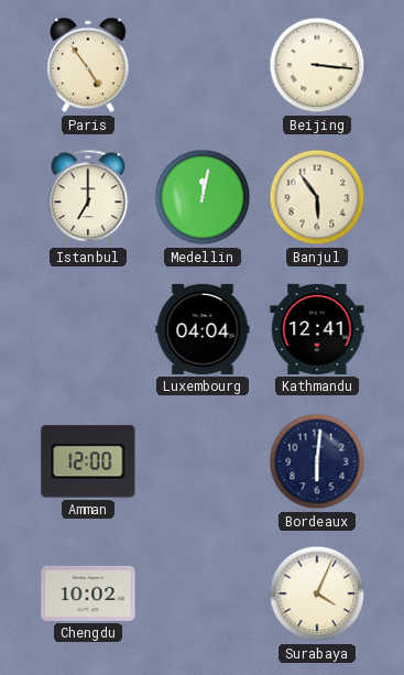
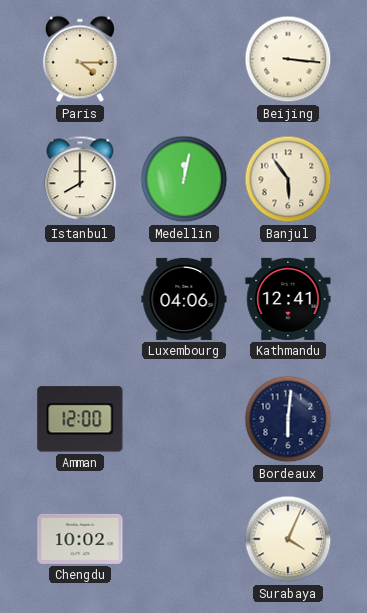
Paris: 4:54 -> 4:15
Istanbul: 7:00 -> 8:00
Luxembourg: 04:04 -> 04:06
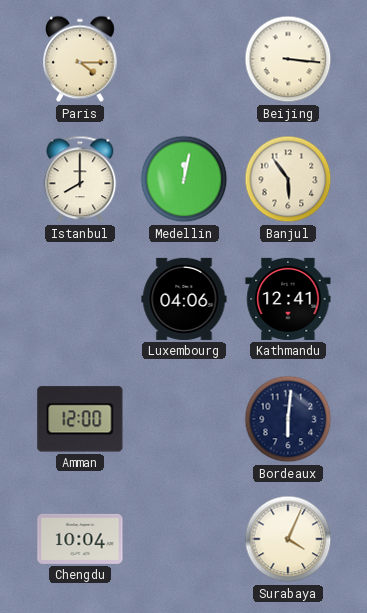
Chengdu: 10:02 -> 10:04
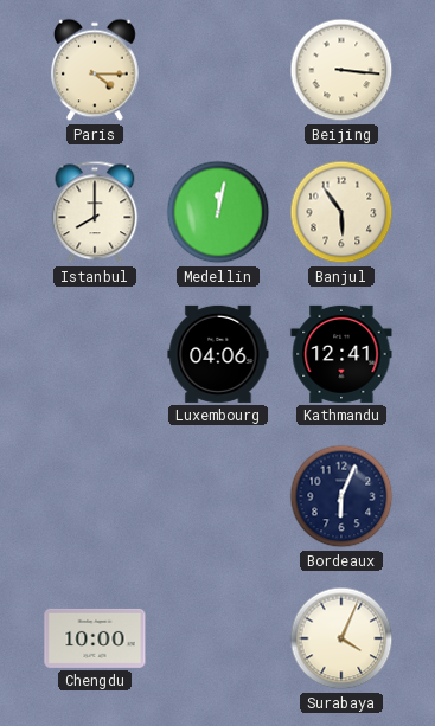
Amman: 12:00 -> none
Bordeaux: 6:01 -> 6:04
Chengdu: 10:04 -> 10:00
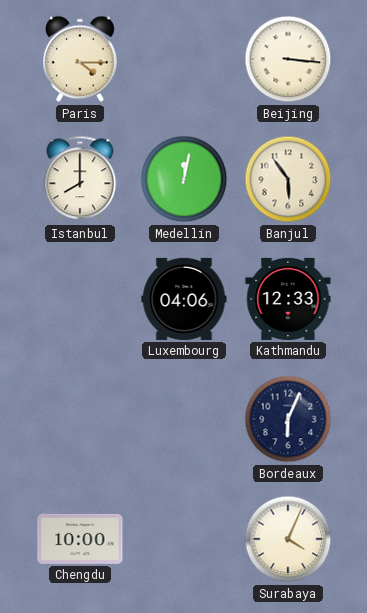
Kathmandu: 12:41 -> 12:33
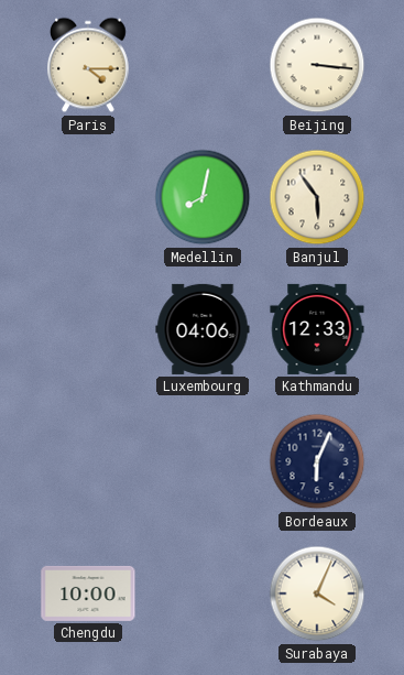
Istanbul: 8:00 -> none
Medellin: 12:02 -> 8:02
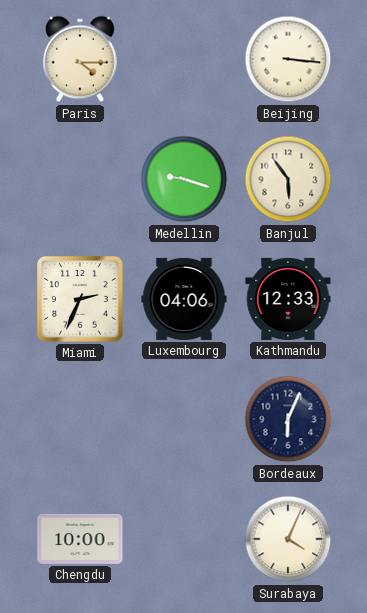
Medellin: 8:02 -> 9:18
Miami: none -> 2:34
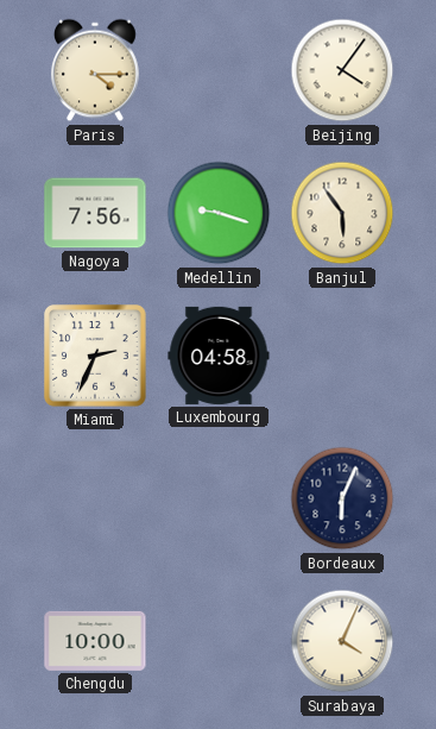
Beijing: 3:16 -> 4:06
Nagoya: none -> 7:56
Luxembourg: 04:06 -> 04:58
Kathmandu: 12:33 -> none
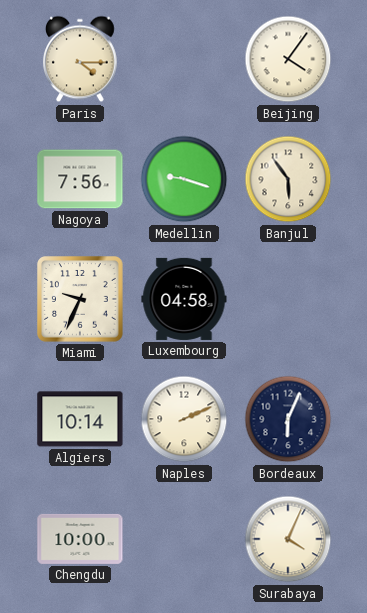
Miami: 2:34 -> 9:34
Algiers: none -> 10:14
Naples: none -> 2:11
